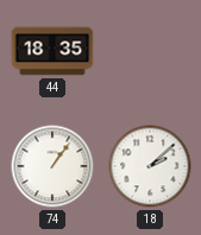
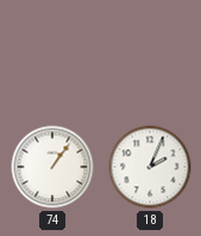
44: 18:35 -> none
18: 2:08 -> 2:04
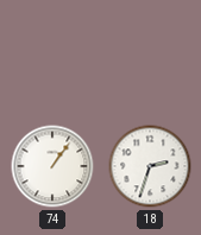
18: 2:04 -> 2:33
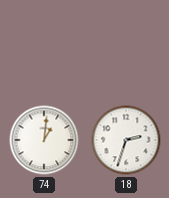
74: 1:06 -> 1:01
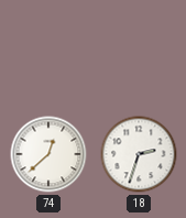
74: 1:01 -> 12:38
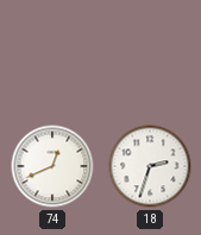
74: 12:38 -> 12:41
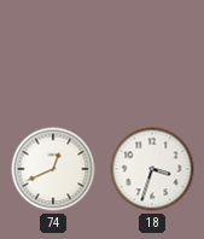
18: 2:33 -> 3:33
